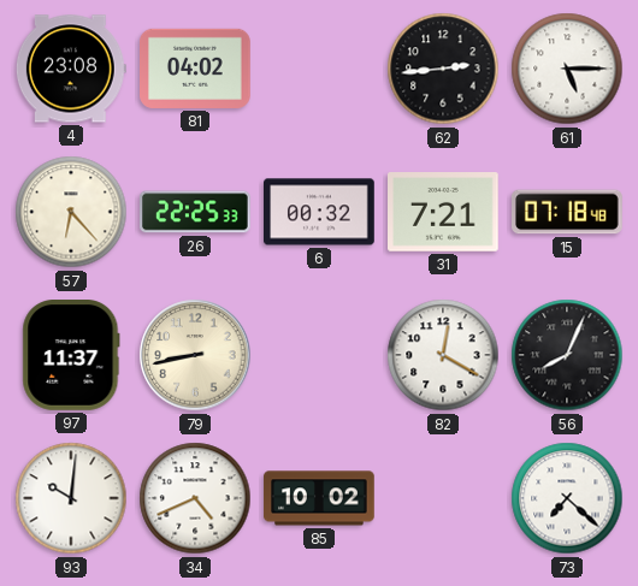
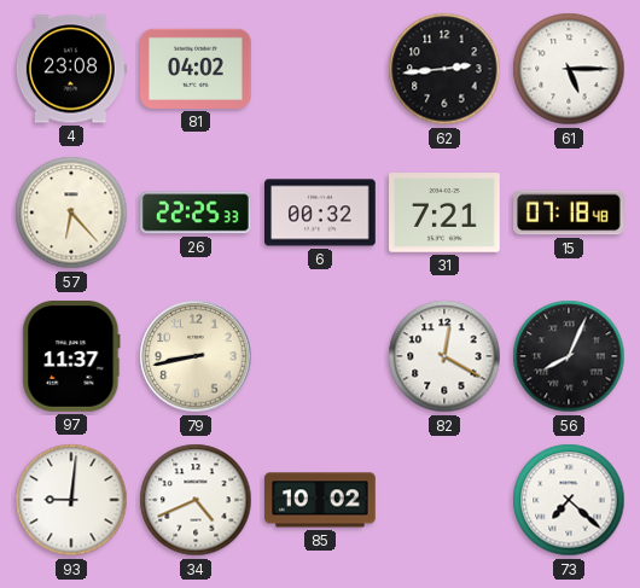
93: 10:01 -> 9:01
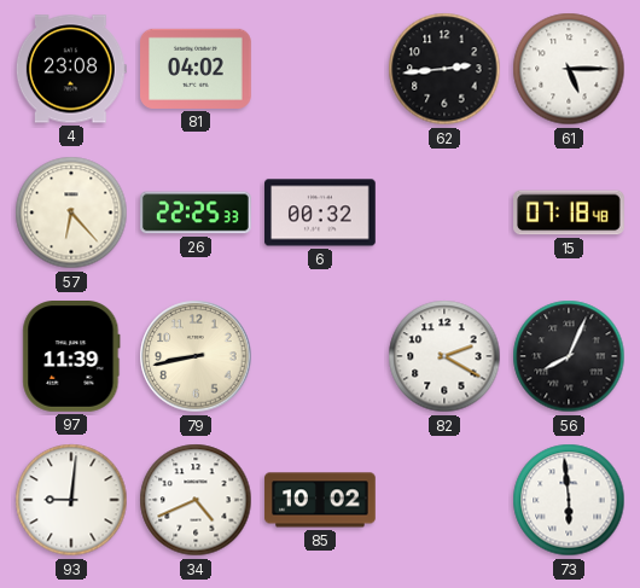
31: 7:21 -> none
97: 11:37 -> 11:39
82: 12:20 -> 2:20
73: 7:22 -> 5:59
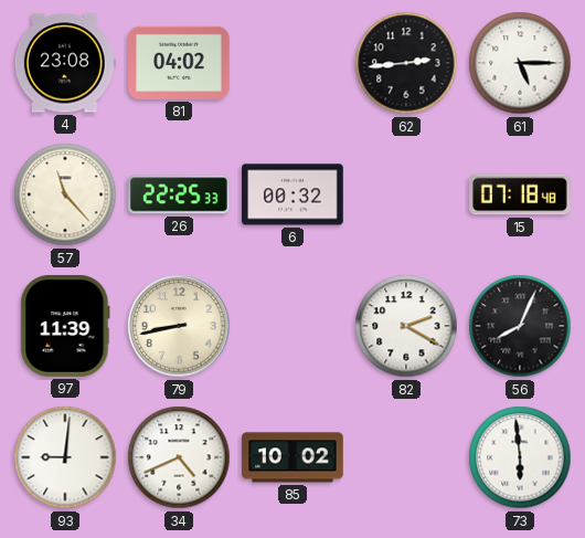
57: 6:23 -> 11:23
